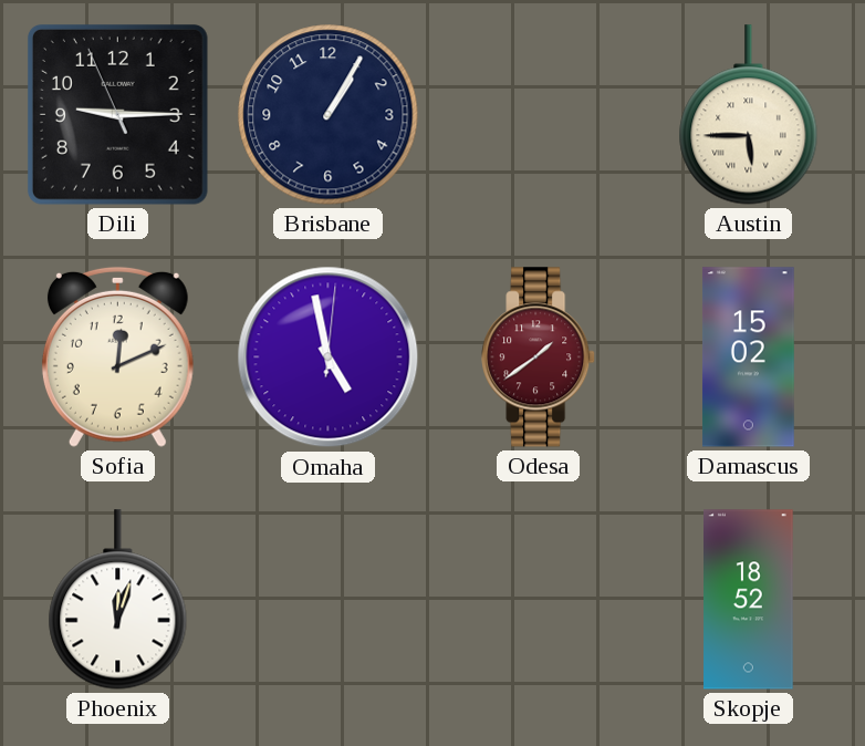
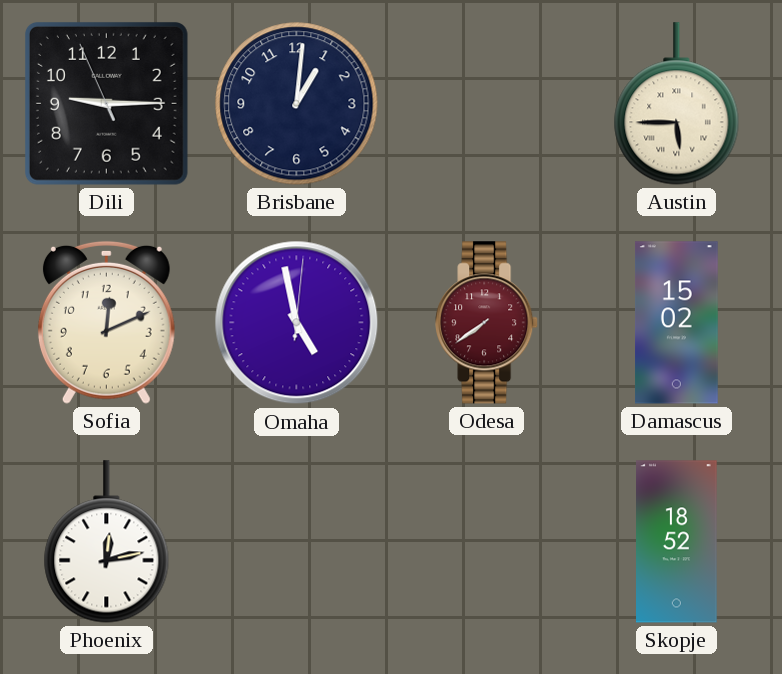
Brisbane: 1:05 -> 1:01
Odesa: 1:39 -> 7:39
Phoenix: 12:03 -> 12:13
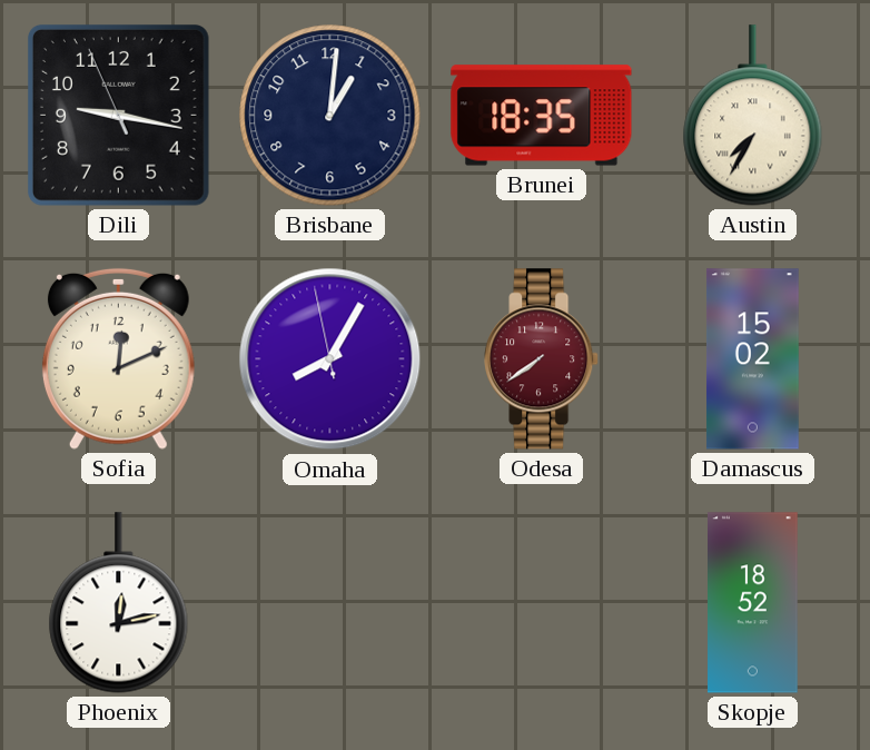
Dili: 9:14 -> 9:16
Brunei: none -> 18:35
Austin: 5:45 -> 7:35
Omaha: 4:58 -> 8:04
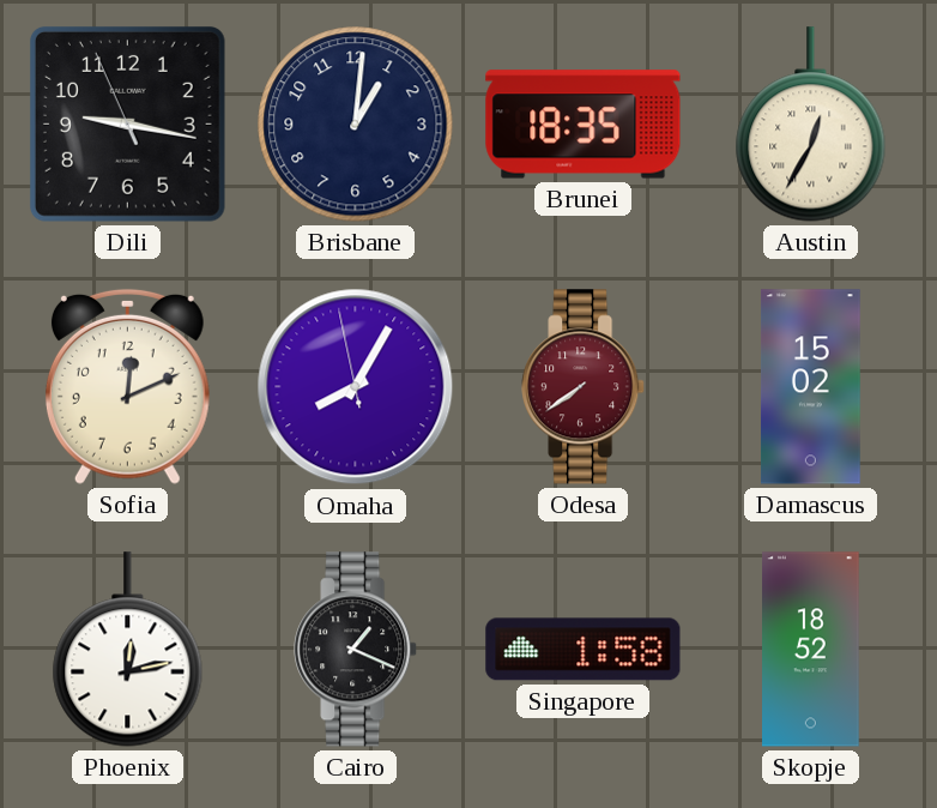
Austin: 7:35 -> 12:35
Cairo: none -> 1:19
Singapore: none -> 1:58
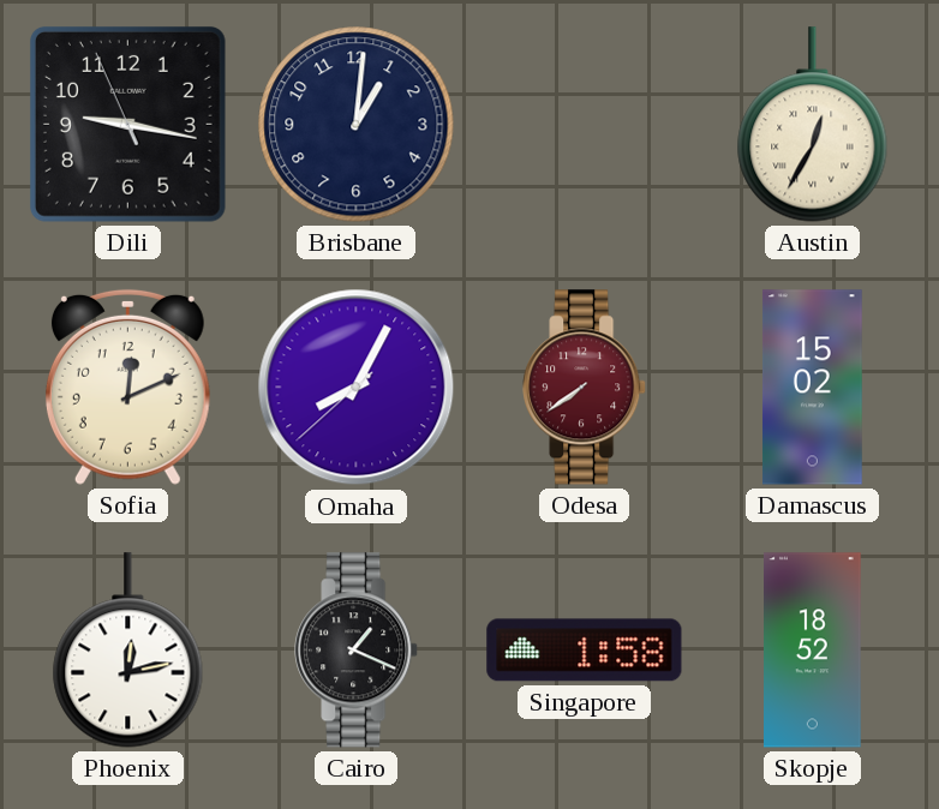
Brunei: 18:35 -> none
Omaha: 8:04:58 -> 8:04:38
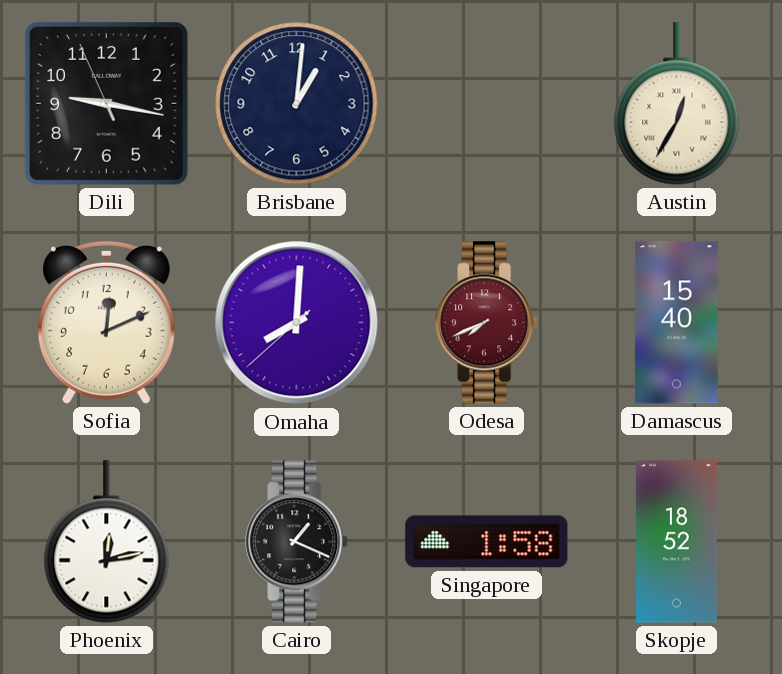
Omaha: 8:04 -> 8:00
Odesa: 7:39 -> 7:41
Damascus: 15:02 -> 15:40
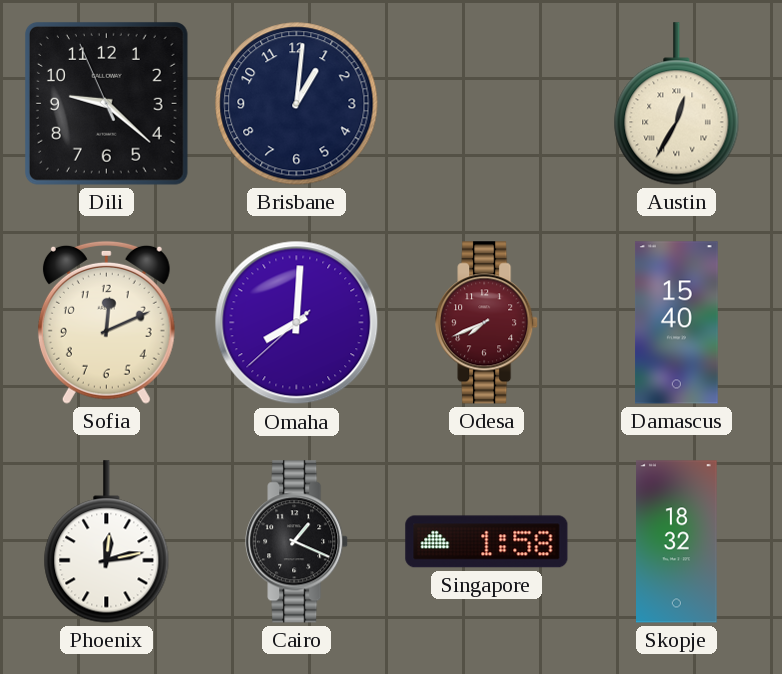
Dili: 9:16 -> 9:21
Skopje: 18:52 -> 18:32
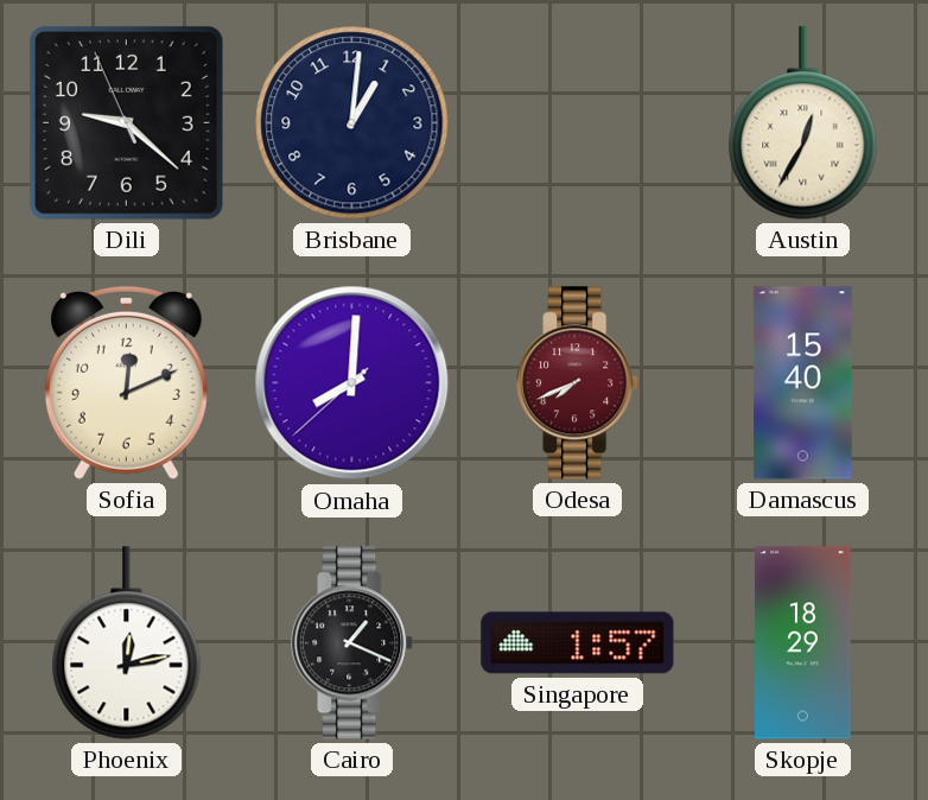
Singapore: 1:58 -> 1:57
Skopje: 18:32 -> 18:29
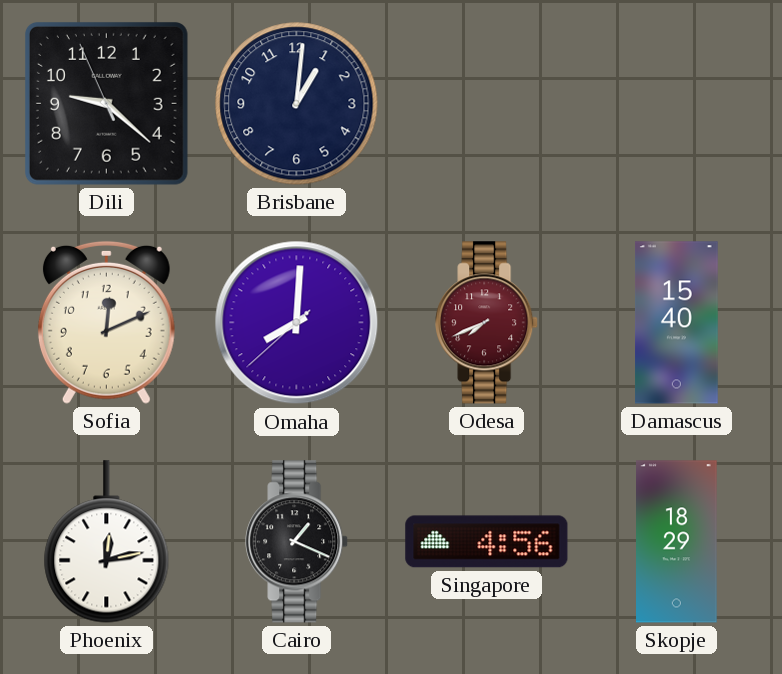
Austin: 12:35 -> none
Singapore: 1:57 -> 4:56
